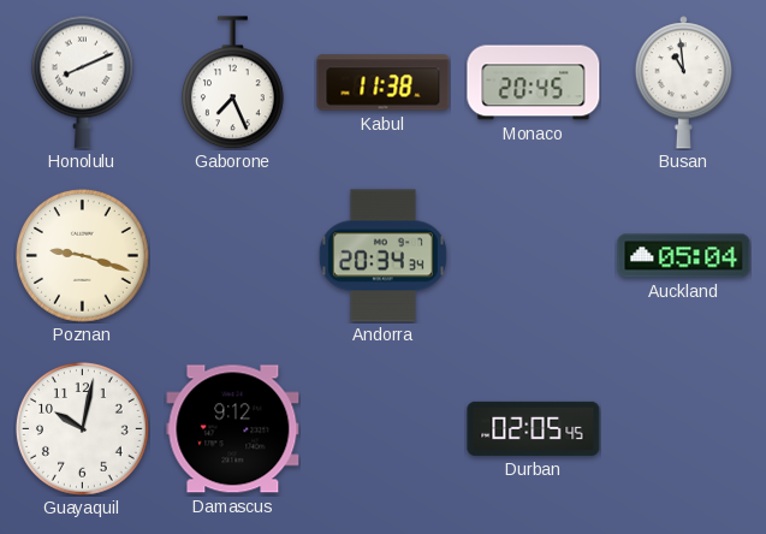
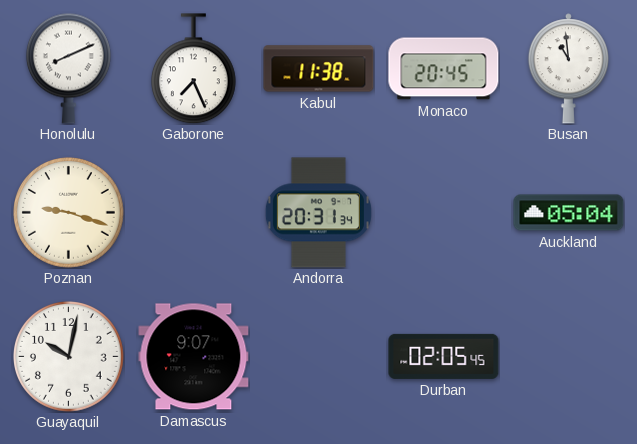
Andorra: 20:34 -> 20:31
Damascus: 9:12 -> 9:07
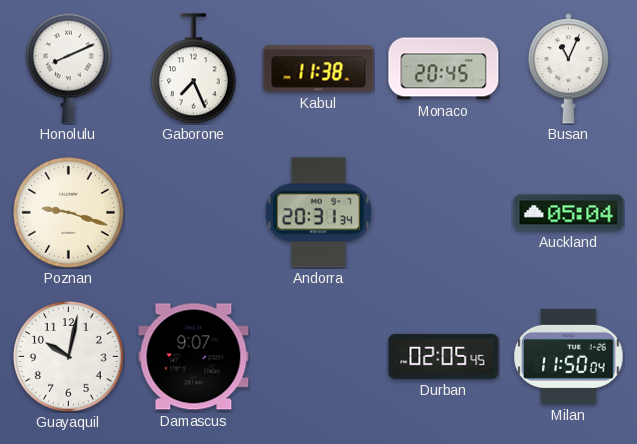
Busan: 10:59 -> 11:04
Milan: none -> 11:50
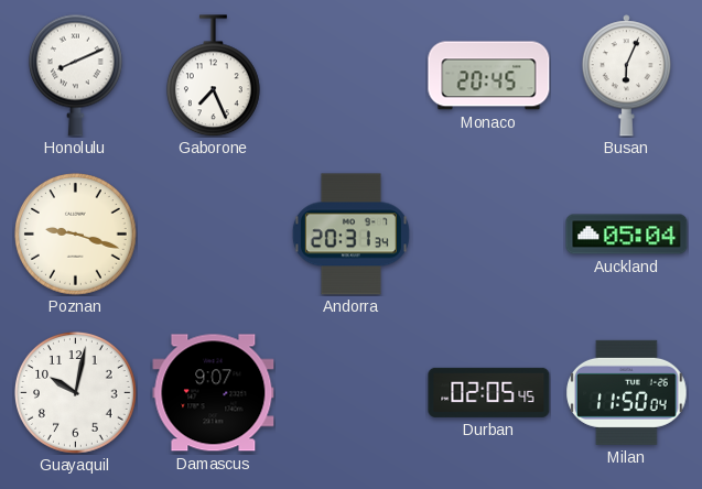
Kabul: 11:38 -> none
Busan: 11:04 -> 6:04
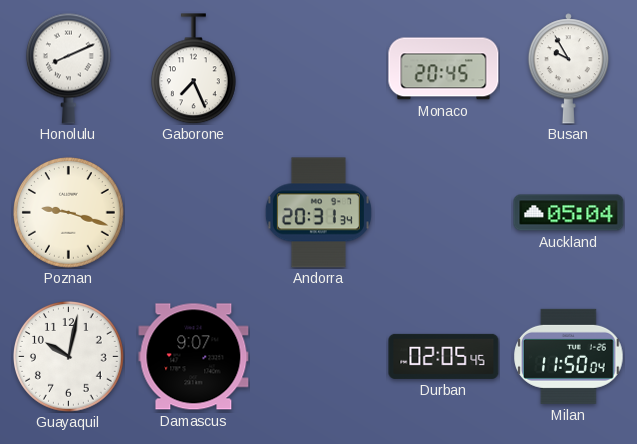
Busan: 6:04 -> 9:55
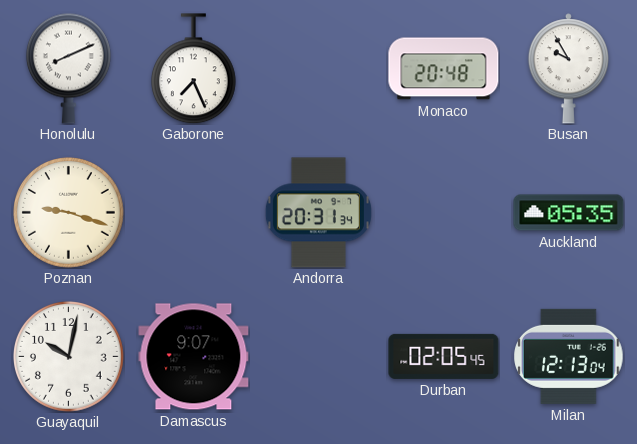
Monaco: 20:45 -> 20:48
Auckland: 05:04 -> 05:35
Milan: 11:50 -> 12:13
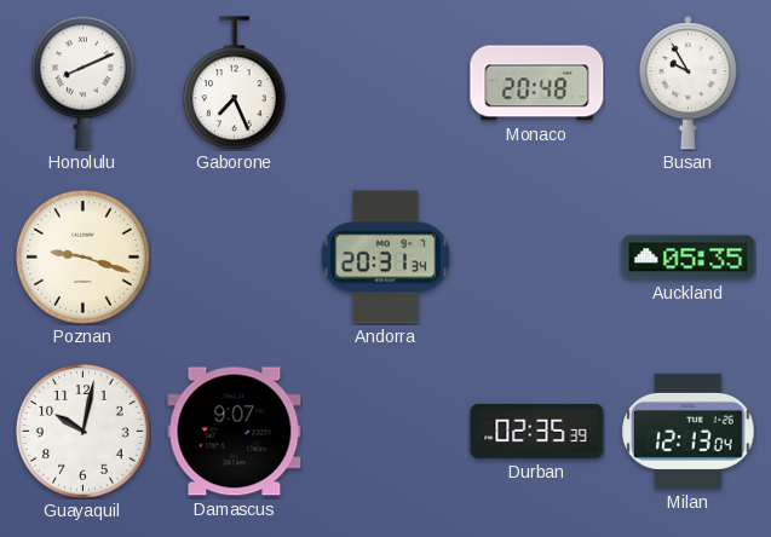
Durban: 02:05 -> 02:35
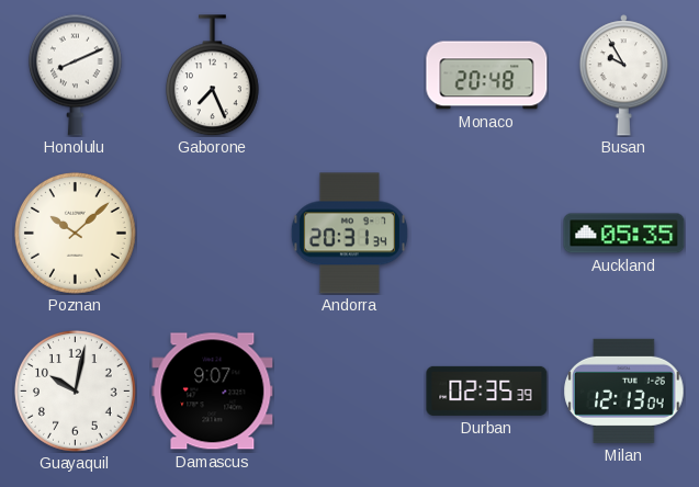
Poznan: 9:18 -> 10:08
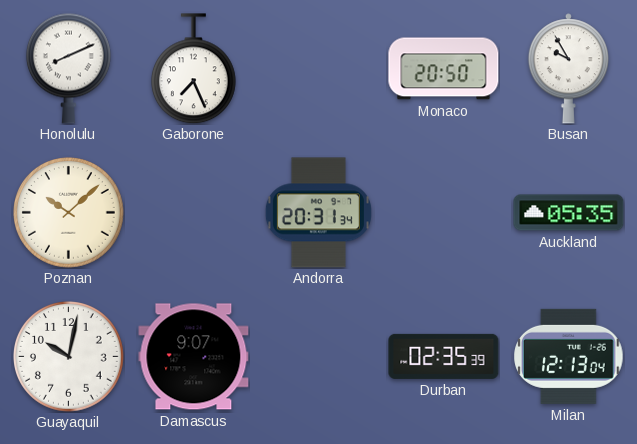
Monaco: 20:48 -> 20:50
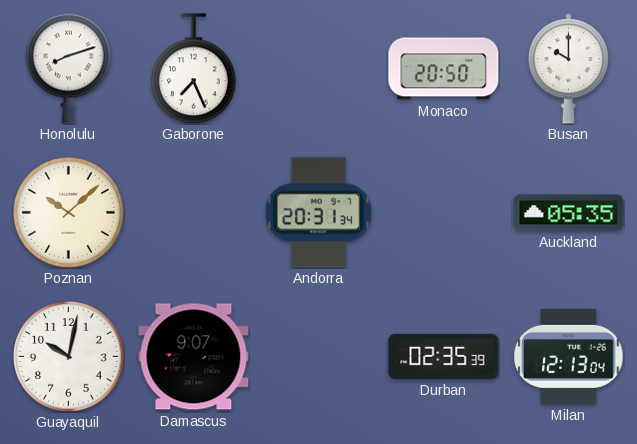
Honolulu: 8:11 -> 8:12
Busan: 9:55 -> 10:00
